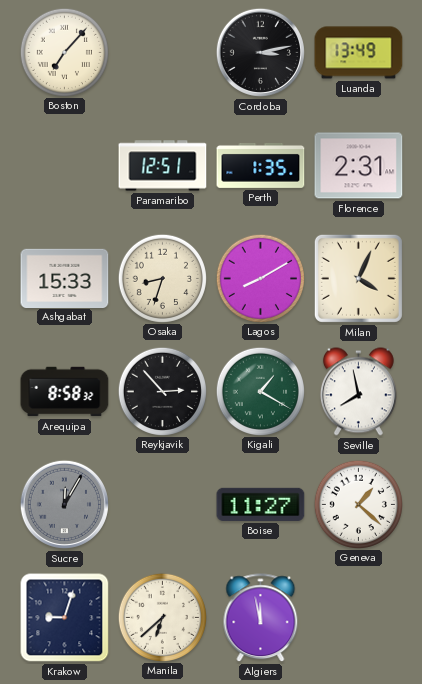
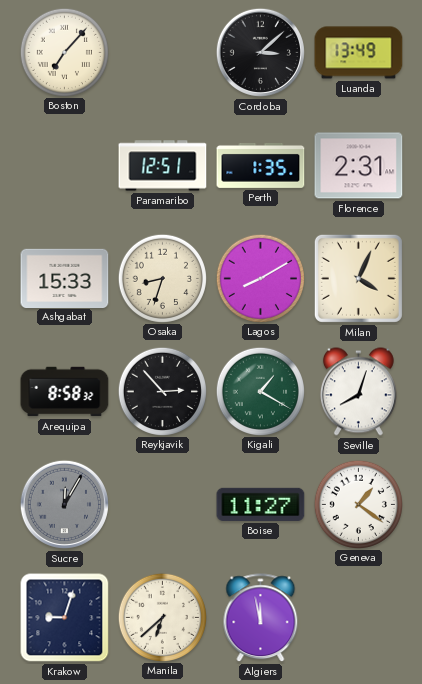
Cordoba: 3:13 -> 3:08
Seville: 7:58 -> 8:03
Geneva: 1:22 -> 1:21
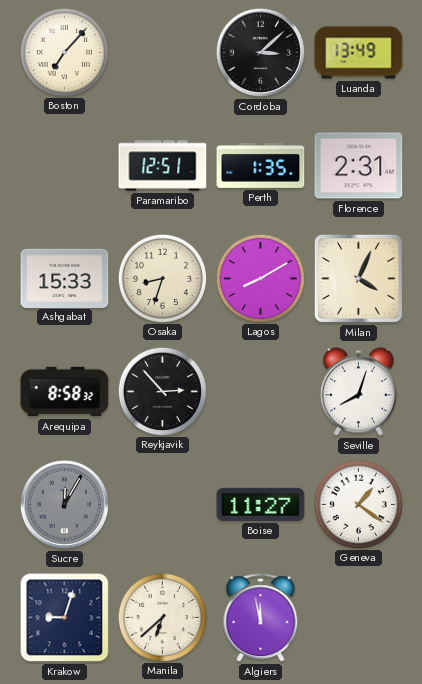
Kigali: 1:20 -> none
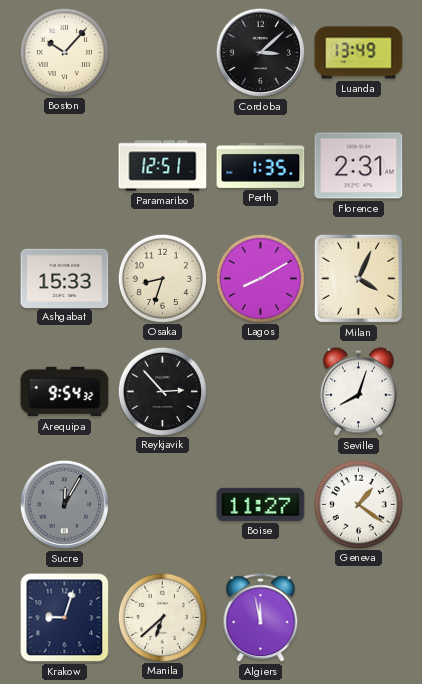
Boston: 7:07 -> 10:07
Arequipa: 8:58 -> 9:54
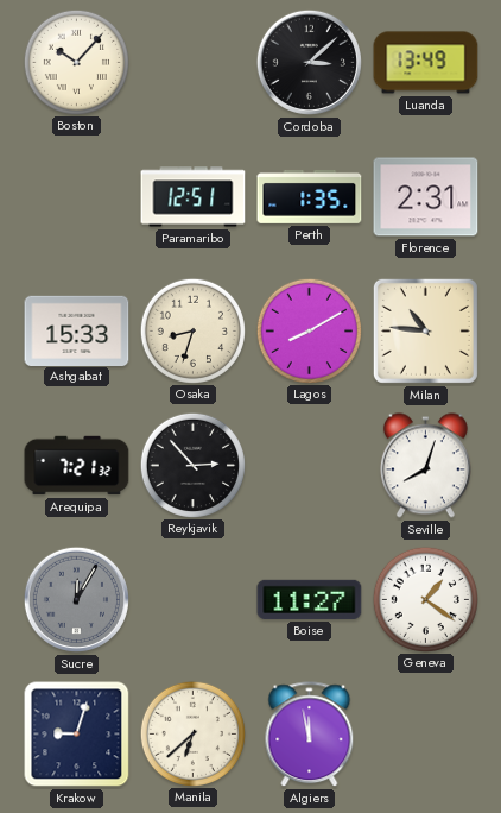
Milan: 4:04 -> 10:46
Arequipa: 9:54 -> 7:21
